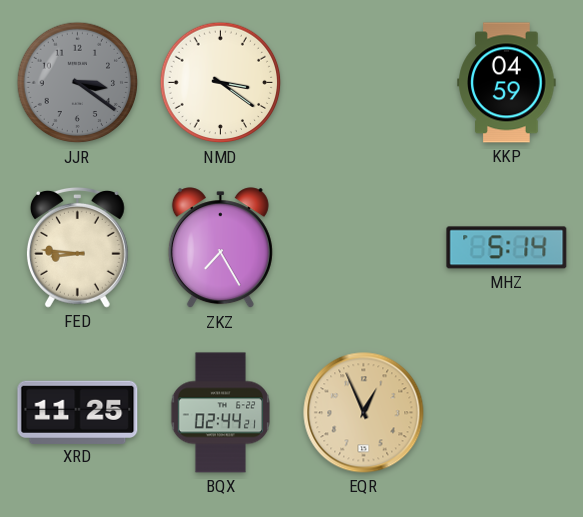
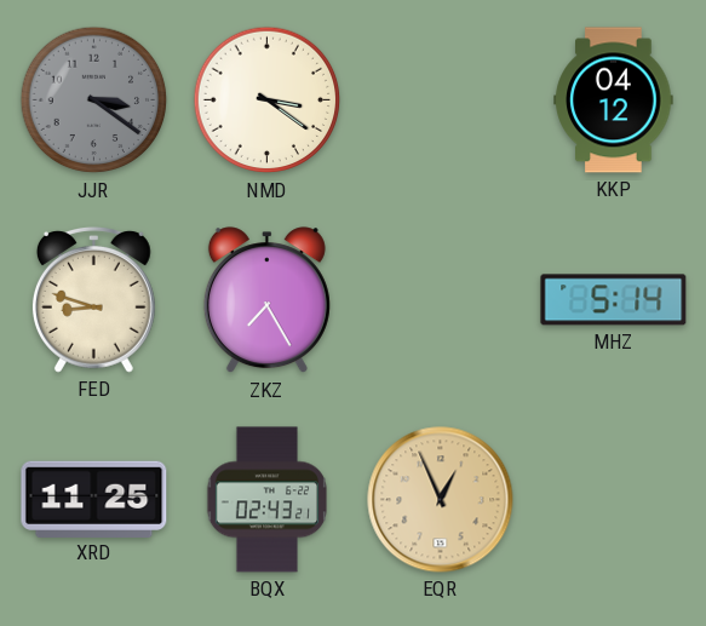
KKP: 04:59 -> 04:12
FED: 8:46 -> 8:48
BQX: 02:44 -> 02:43
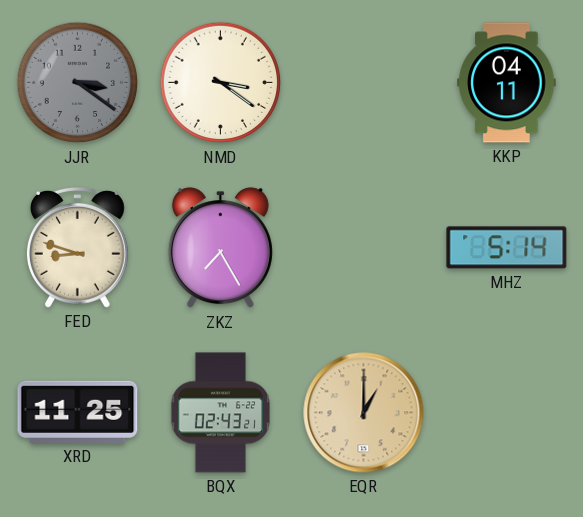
KKP: 04:12 -> 04:11
EQR: 12:56 -> 1:00
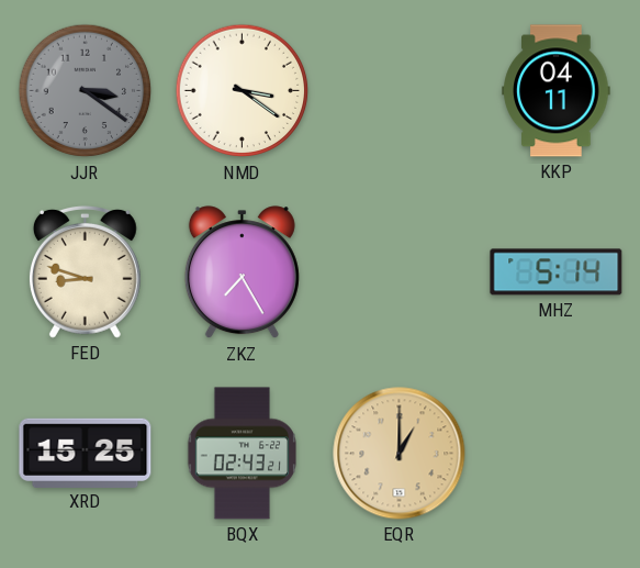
XRD: 11:25 -> 15:25
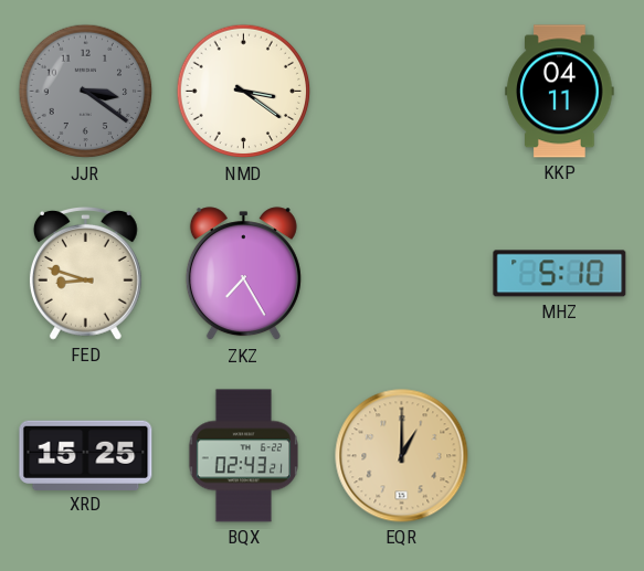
MHZ: 5:14 -> 5:10
